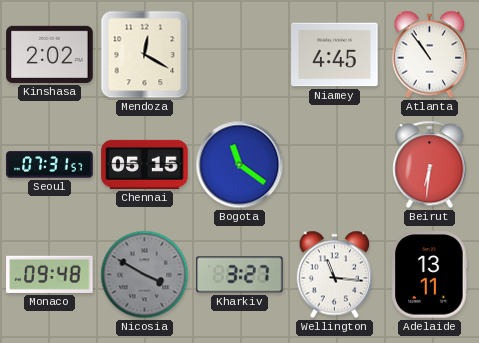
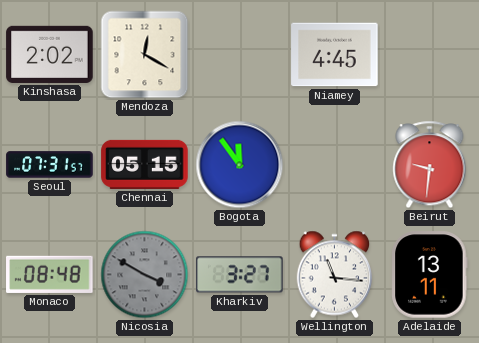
Atlanta: 10:54 -> none
Bogota: 11:21 -> 11:54
Beirut: 6:31 -> 9:31
Monaco: 09:48 -> 08:48
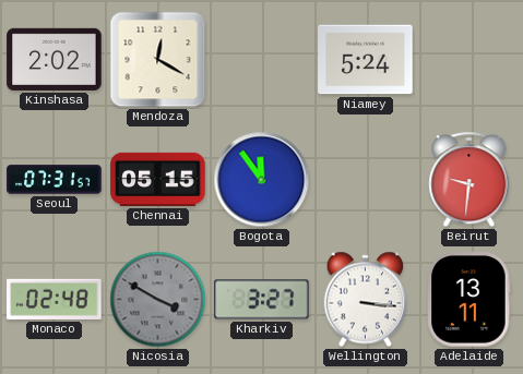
Niamey: 4:45 -> 5:24
Monaco: 08:48 -> 02:48
Wellington: 11:16 -> 3:16
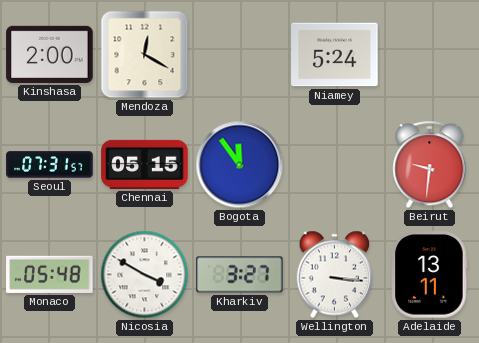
Kinshasa: 2:02 -> 2:00
Monaco: 02:48 -> 05:48
Nicosia dial: grey -> white
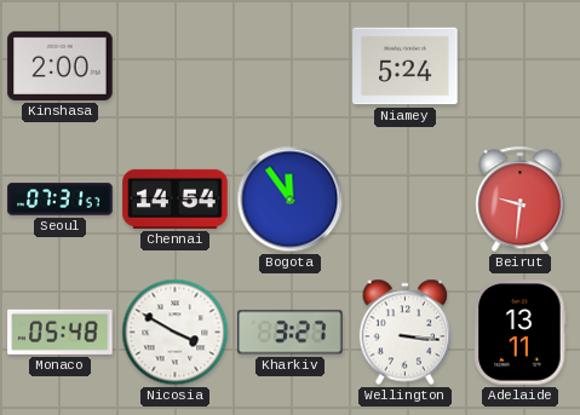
Mendoza: 12:20 -> none
Chennai: 05:15 -> 14:54
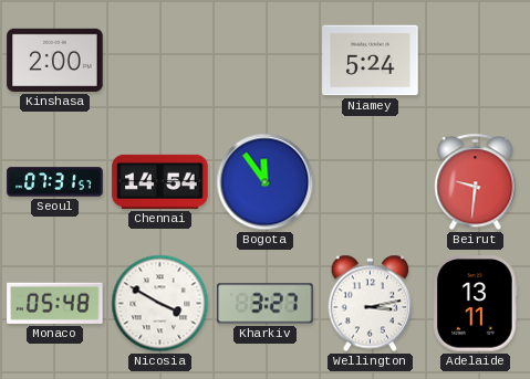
Wellington: 3:16 -> 3:13
